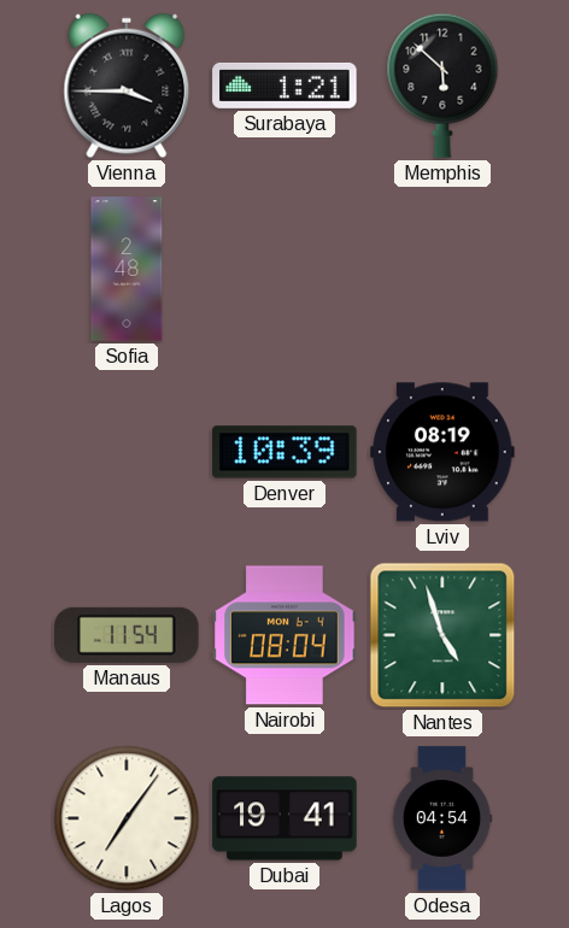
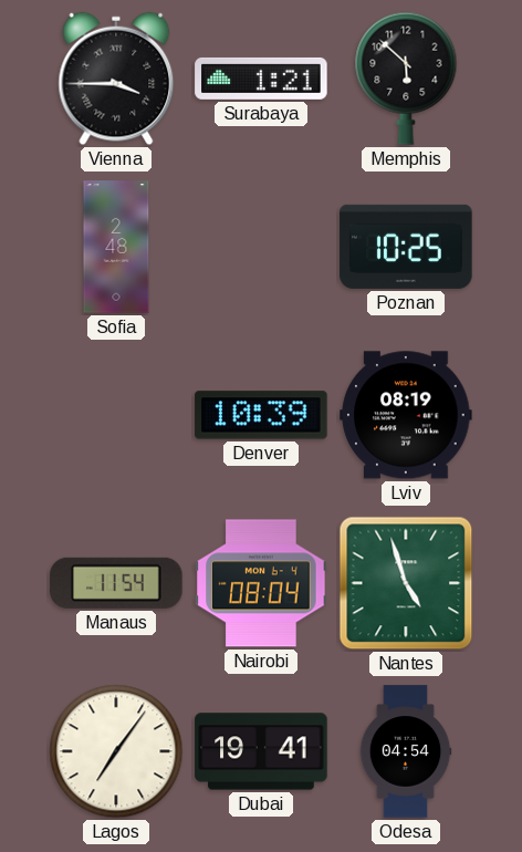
Poznan: none -> 10:25
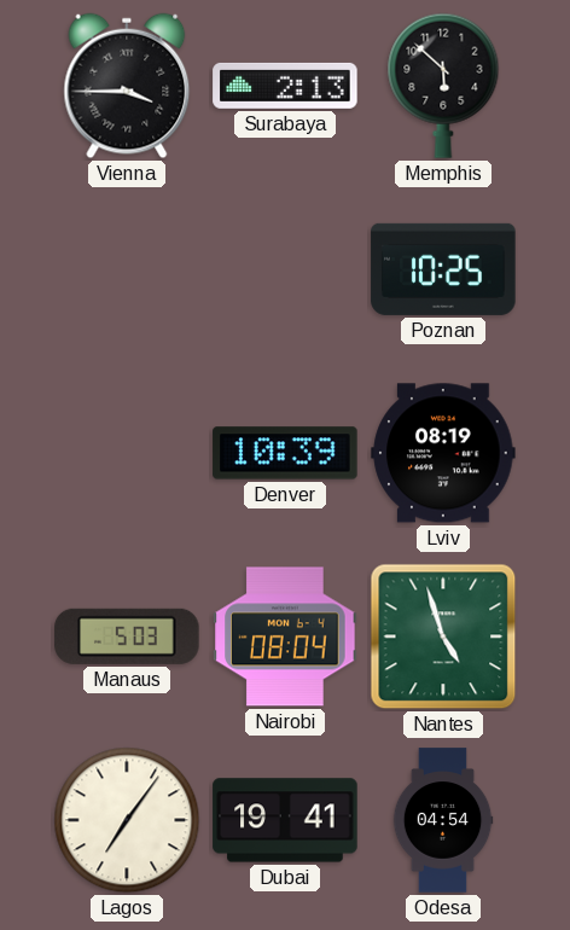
Surabaya: 1:21 -> 2:13
Sofia: 2:48 -> none
Manaus: 11:54 -> 5:03
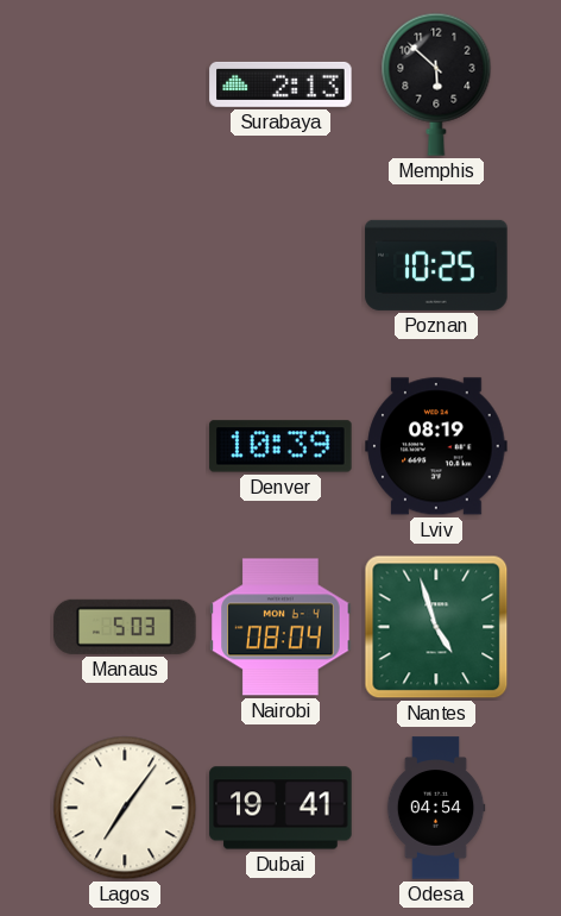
Vienna: 3:45 -> none
